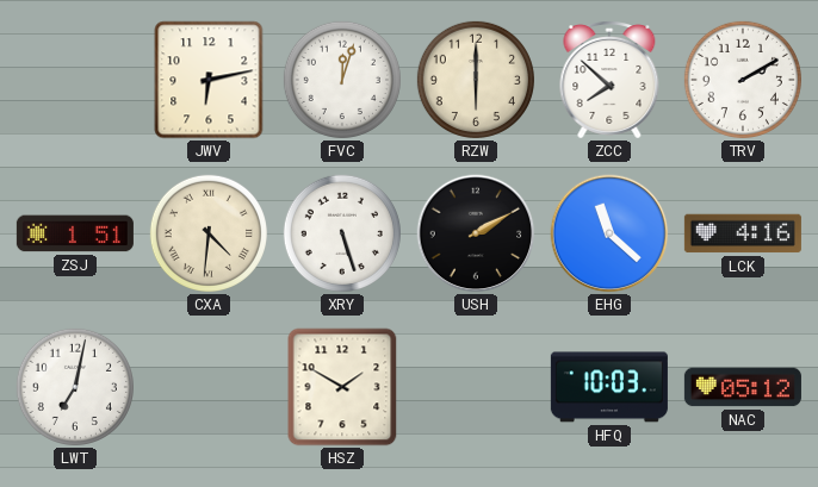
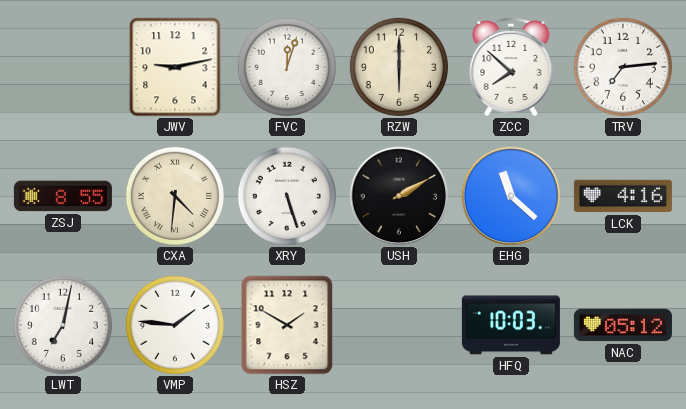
JWV: 6:13 -> 9:13
TRV: 2:10 -> 7:14
ZSJ: 1:51 -> 8:55
VMP: none -> 1:46
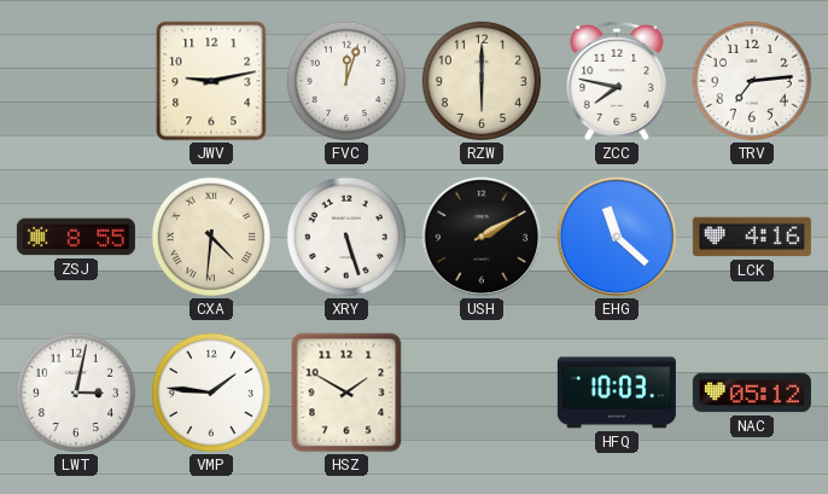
ZCC: 7:52 -> 7:47
LWT: 7:02 -> 3:02
